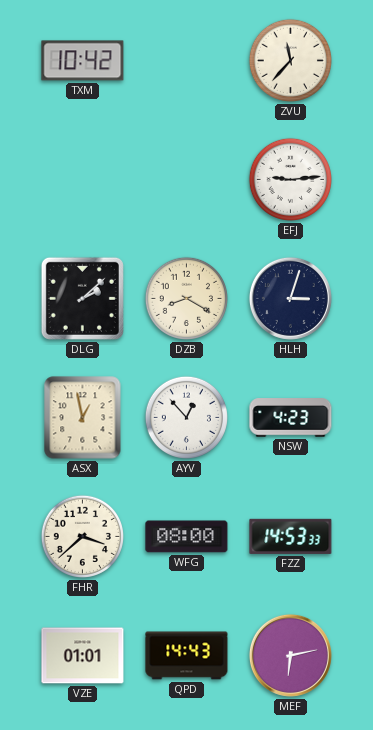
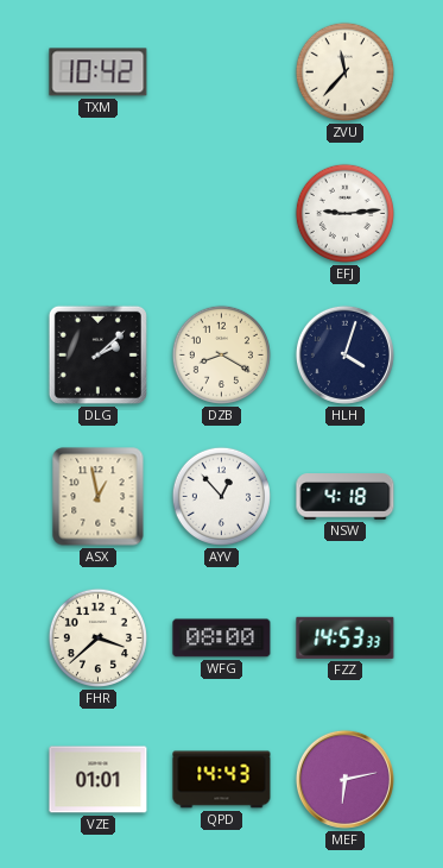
HLH: 3:03 -> 4:03
NSW: 4:23 -> 4:18
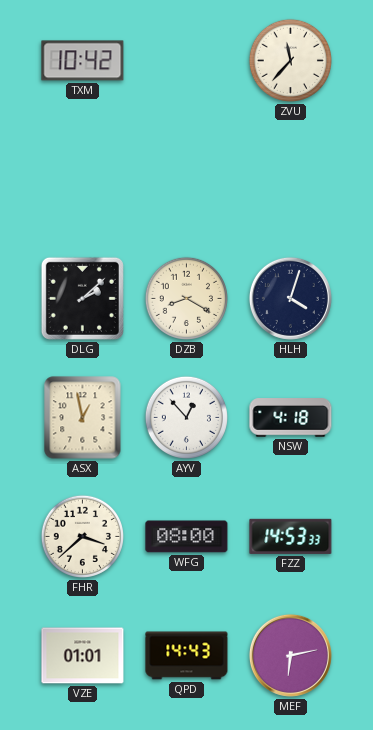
EFJ: 9:14 -> none
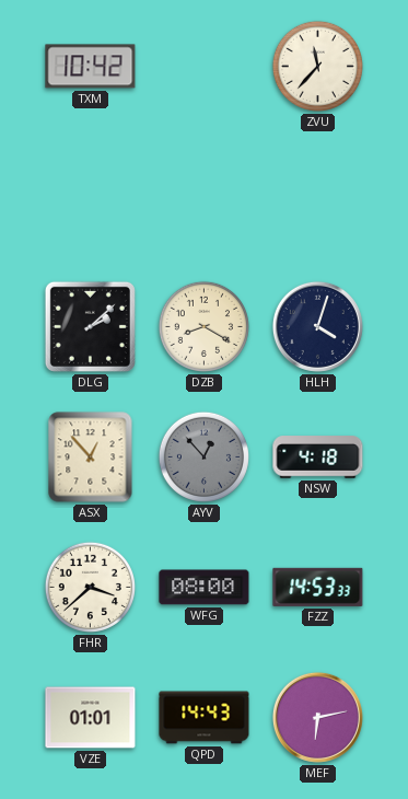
ASX: 12:58 -> 12:53
AYV dial: white -> grey
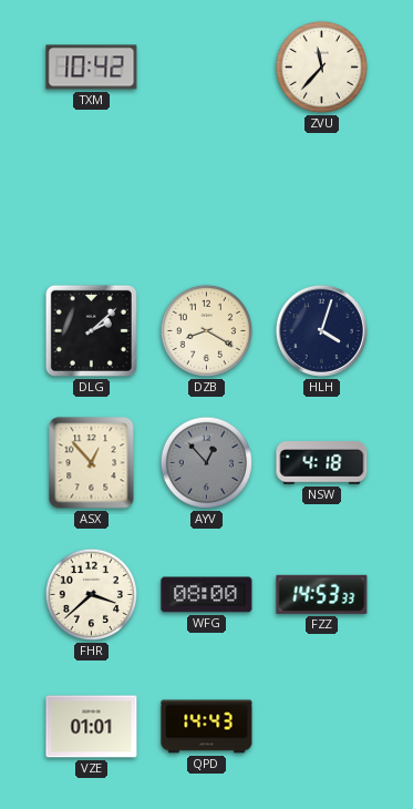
MEF: 6:13 -> none
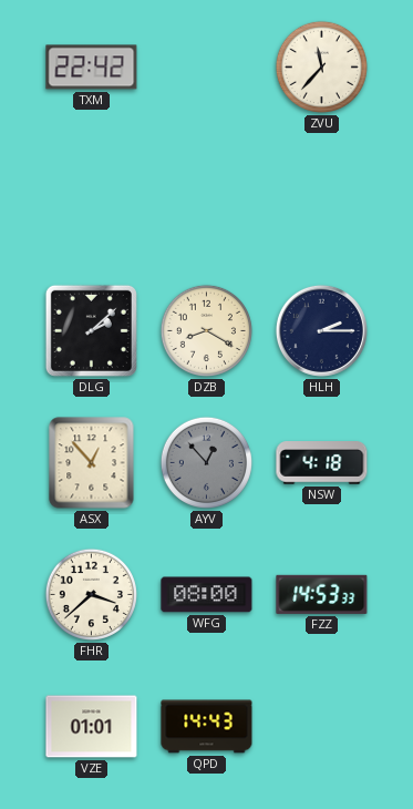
TXM: 10:42 -> 22:42
HLH: 4:03 -> 2:15
